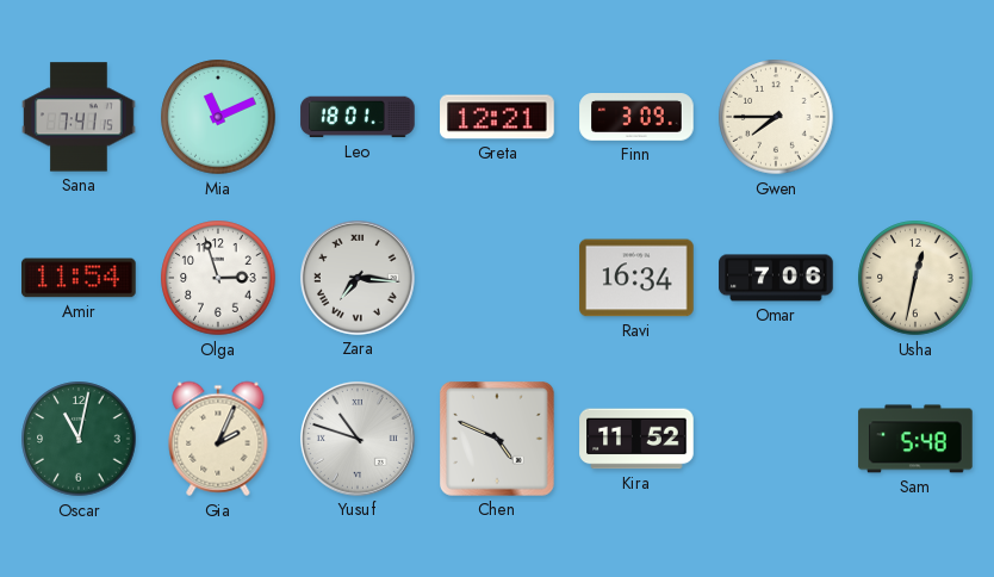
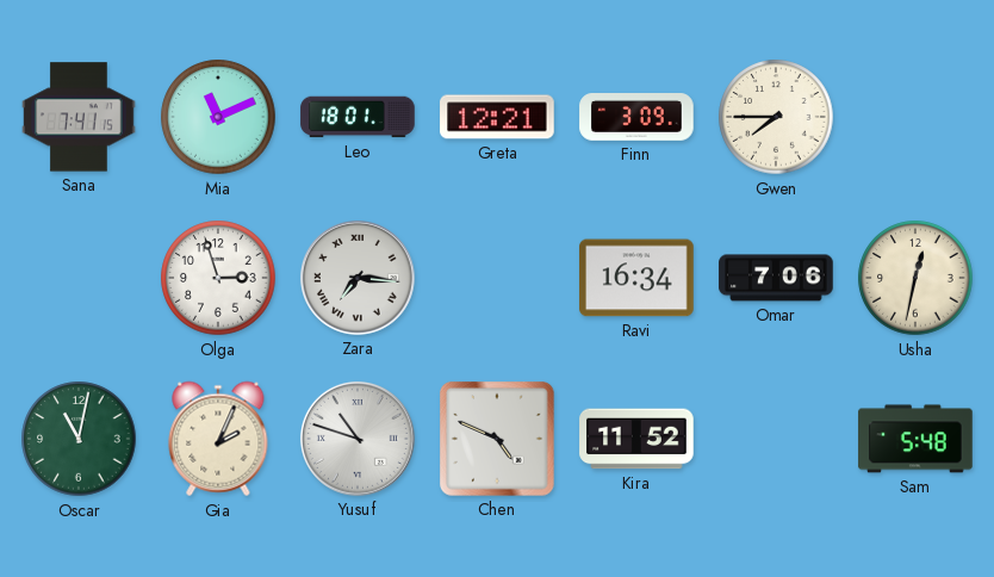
Amir: 11:54 -> none
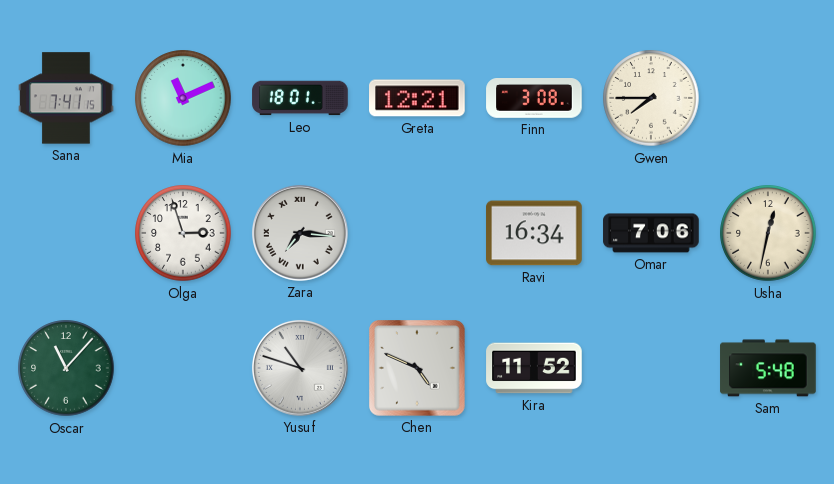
Finn: 3:09 -> 3:08
Oscar: 11:02 -> 11:07
Gia: 2:04 -> none
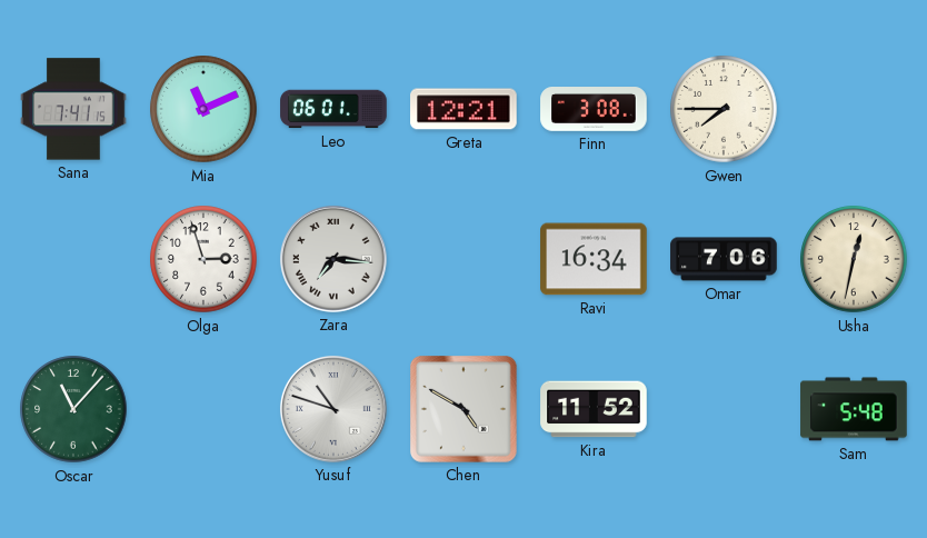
Leo: 18:01 -> 06:01
Chen: 4:49 -> 4:50
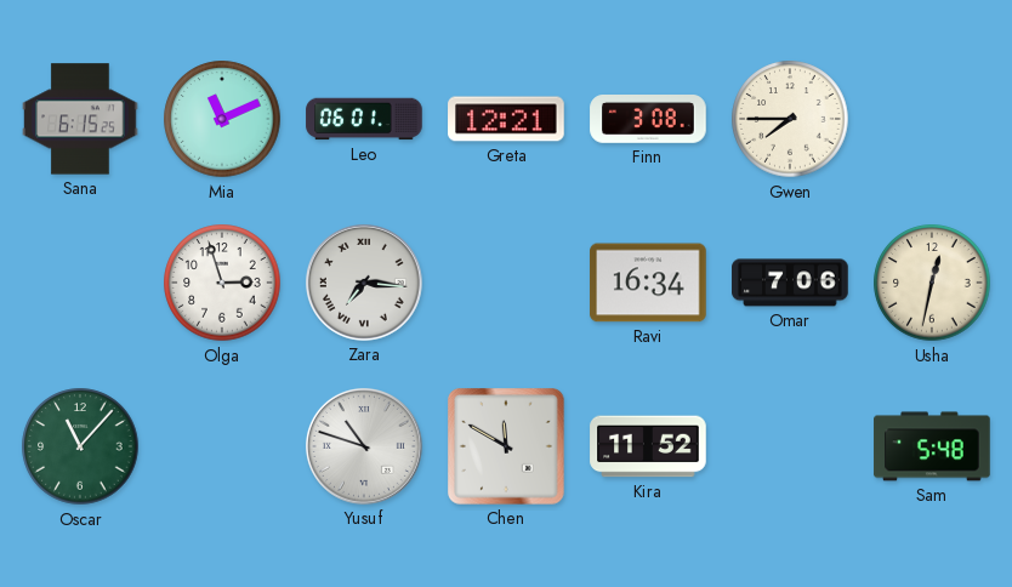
Sana: 7:41 -> 6:15
Chen: 4:50 -> 11:50
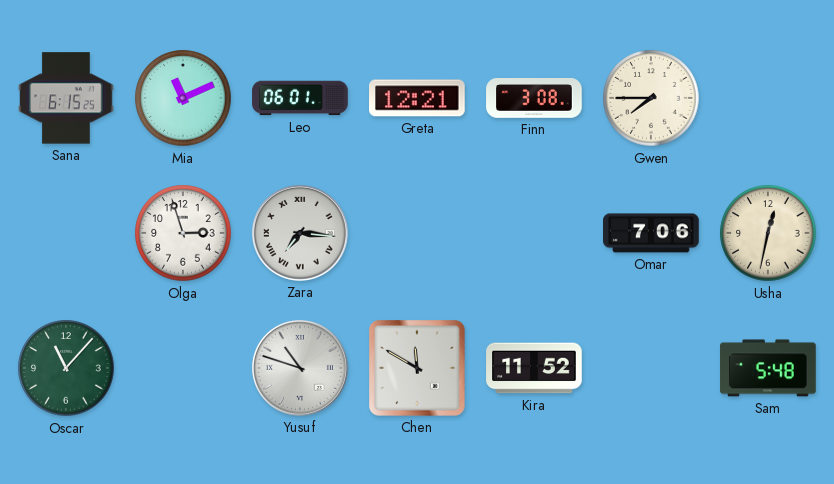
Ravi: 16:34 -> none
